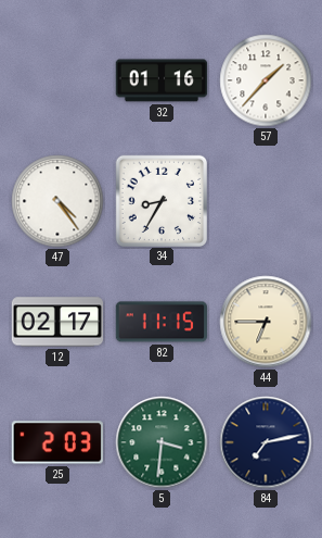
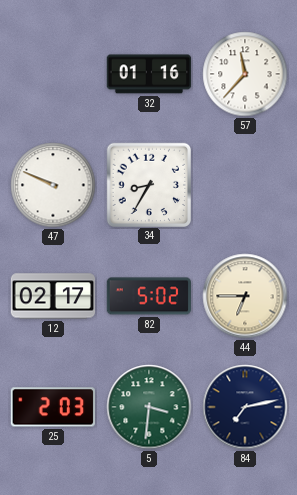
57: 1:37 -> 11:37
47: 4:24 -> 9:49
82: 11:15 -> 5:02
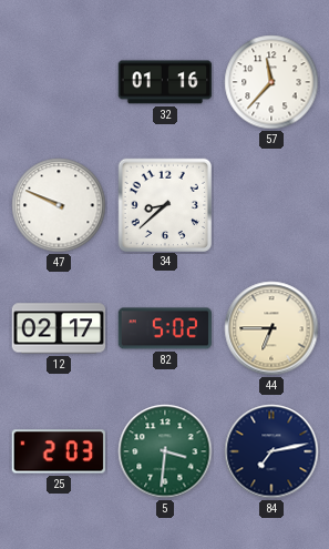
34: 8:35 -> 8:38
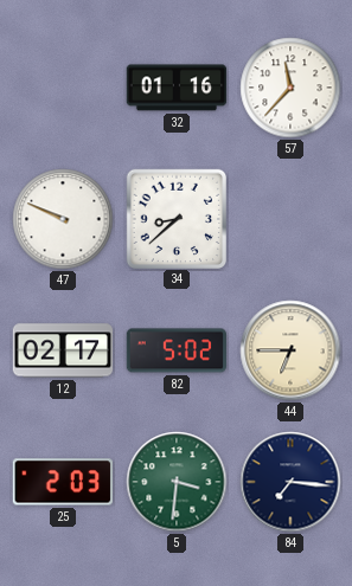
84: 7:13 -> 7:16
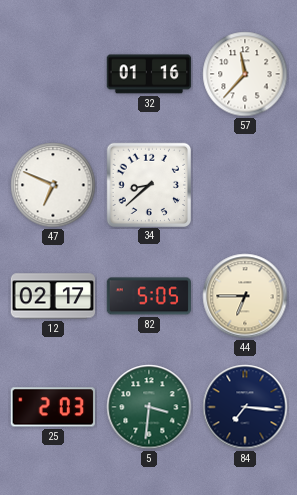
47: 9:49 -> 6:49
82: 5:02 -> 5:05
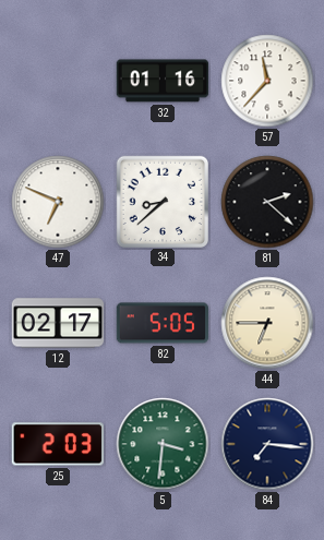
81: none -> 2:22
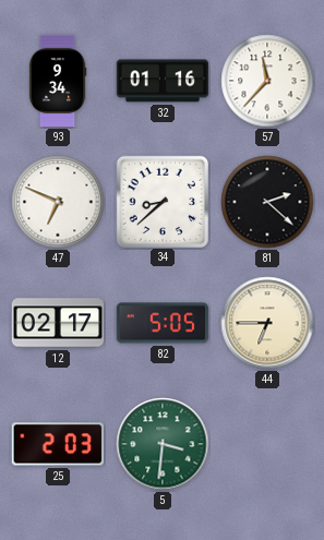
93: none -> 9:34
84: 7:16 -> none
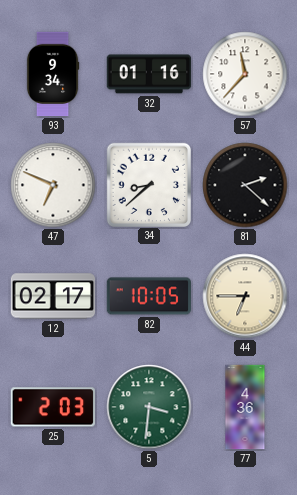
82: 5:05 -> 10:05
77: none -> 4:36
